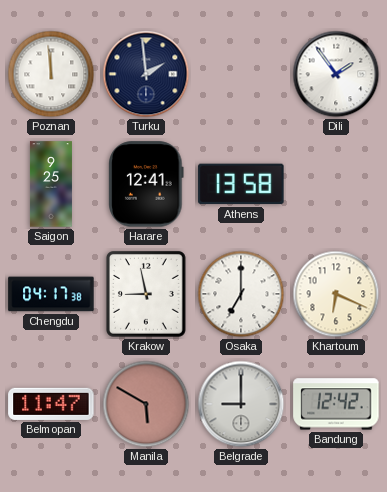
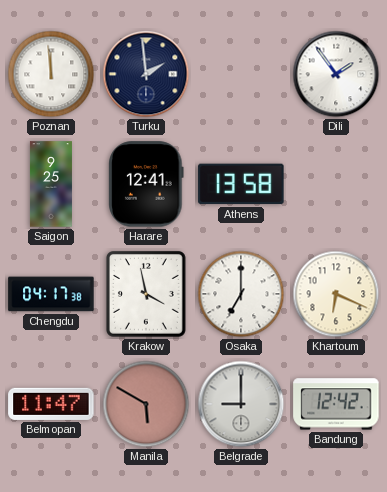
Krakow: 8:58 -> 3:58
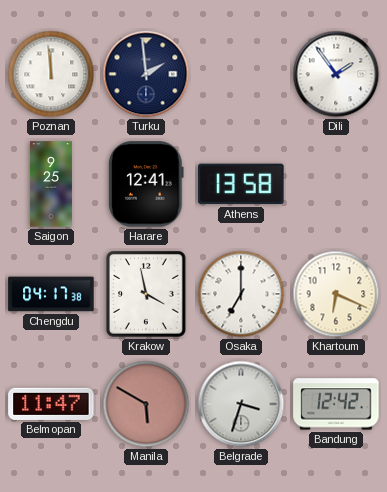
Belgrade: 9:00 -> 3:33
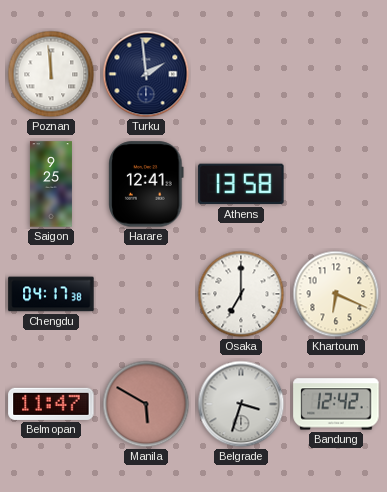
Dili: 1:54 -> none
Krakow: 3:58 -> none
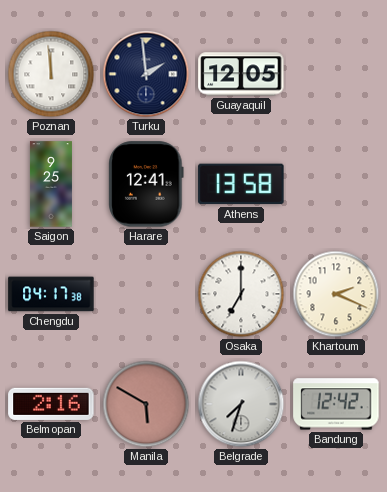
Guayaquil: none -> 12:05
Khartoum: 6:19 -> 2:19
Belmopan: 11:47 -> 2:16
Belgrade: 3:33 -> 7:33
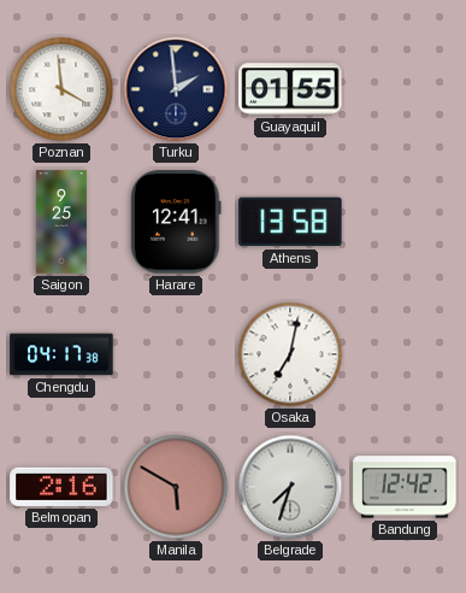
Poznan: 11:59 -> 3:59
Guayaquil: 12:05 -> 01:55
Osaka: 7:00 -> 7:02
Khartoum: 2:19 -> none
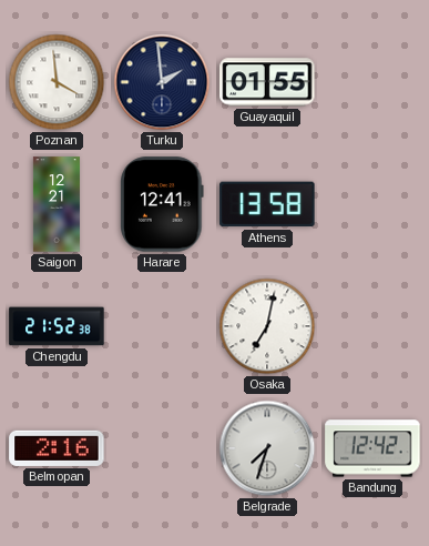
Saigon: 9:25 -> 12:21
Chengdu: 04:17 -> 21:52
Manila: 5:50 -> none
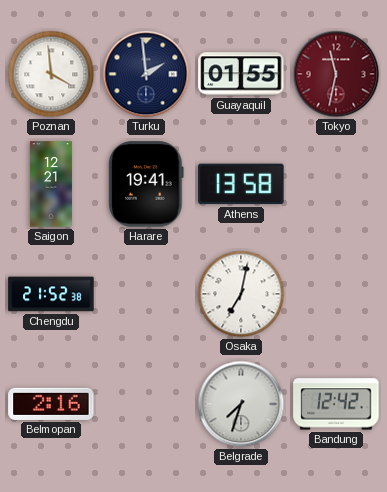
Tokyo: none -> 11:32
Harare: 12:41 -> 19:41
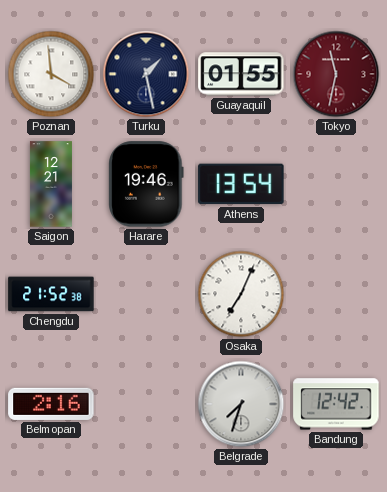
Turku: 1:59 -> 1:28
Harare: 19:41 -> 19:46
Athens: 13:58 -> 13:54
Osaka: 7:02 -> 7:04
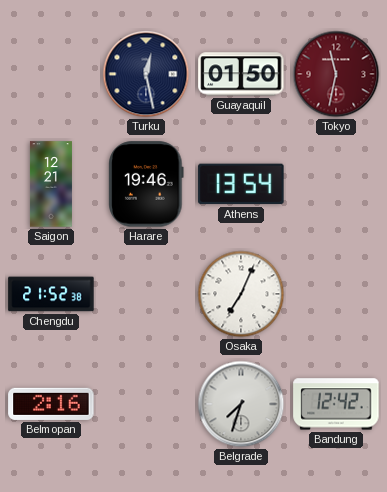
Poznan: 3:59 -> none
Turku: 1:28 -> 12:28
Guayaquil: 01:55 -> 01:50
